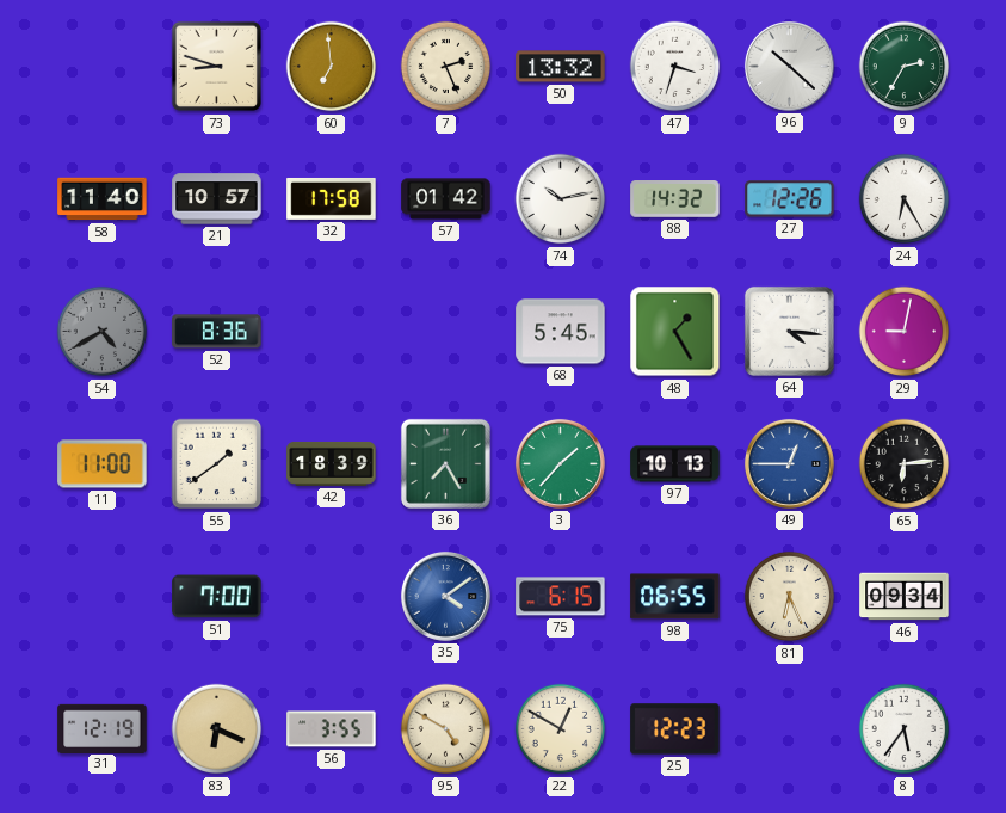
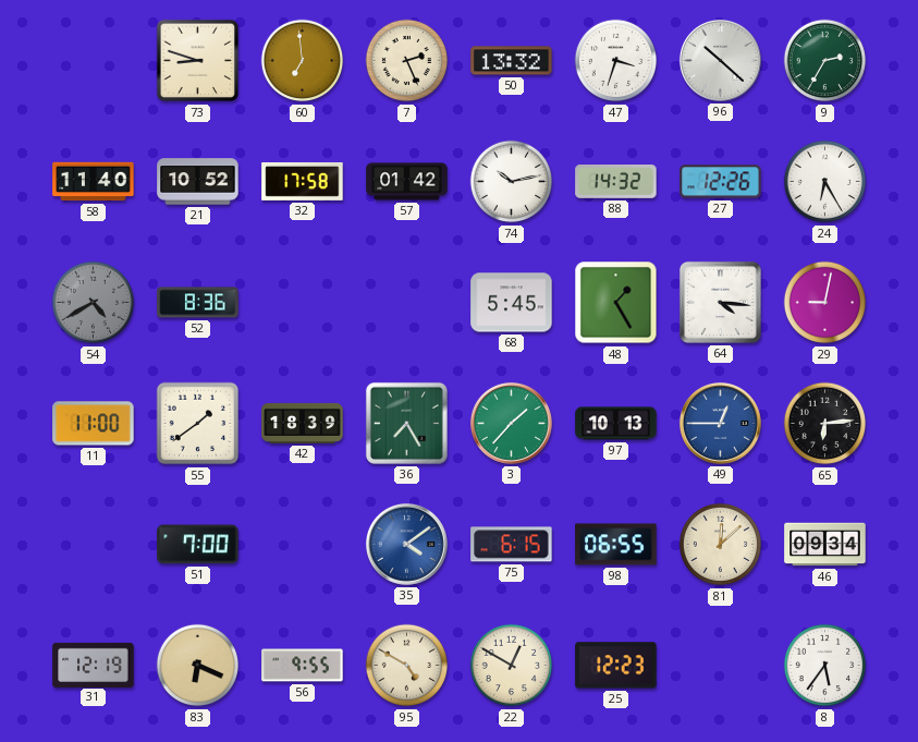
21: 10:57 -> 10:52
81: 6:26 -> 12:08
56: 3:55 -> 9:55
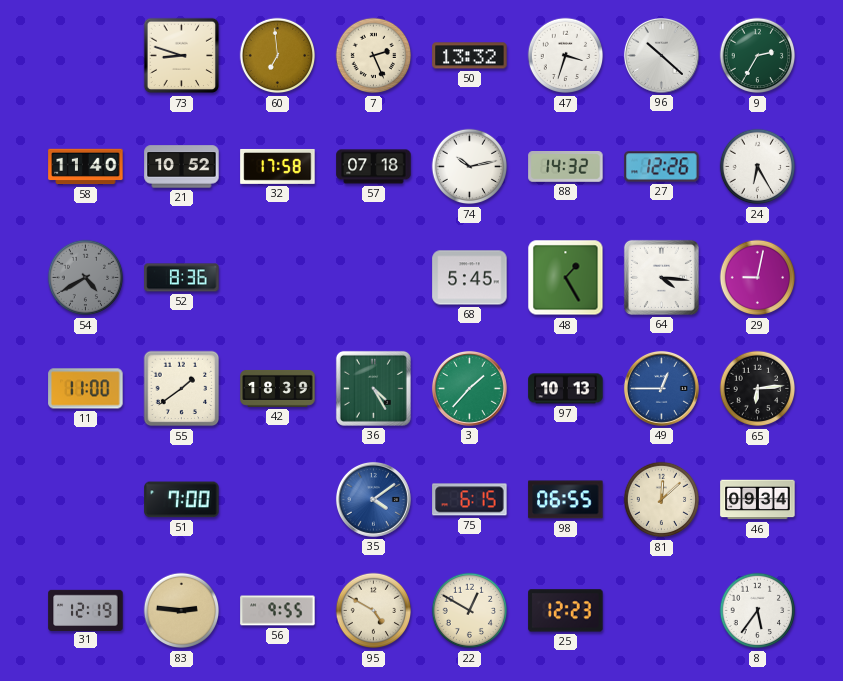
57: 01:42 -> 07:18
36: 7:25 -> 4:25
83: 6:19 -> 2:46
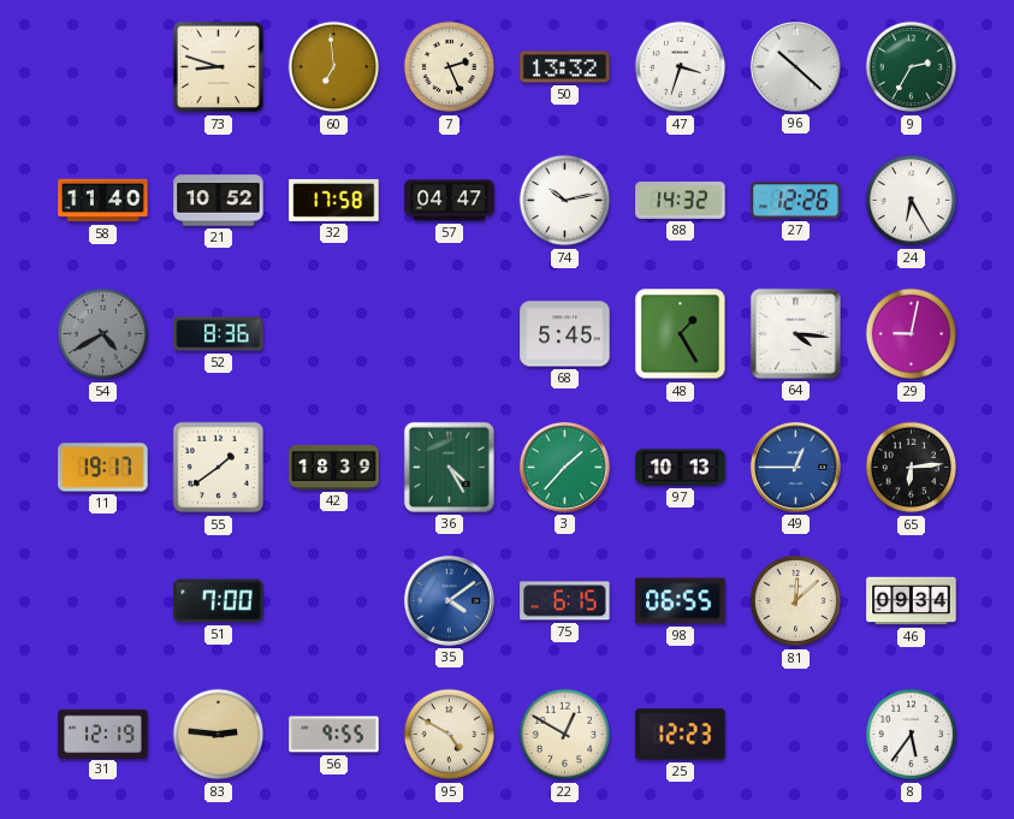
57: 07:18 -> 04:47
11: 11:00 -> 19:17
